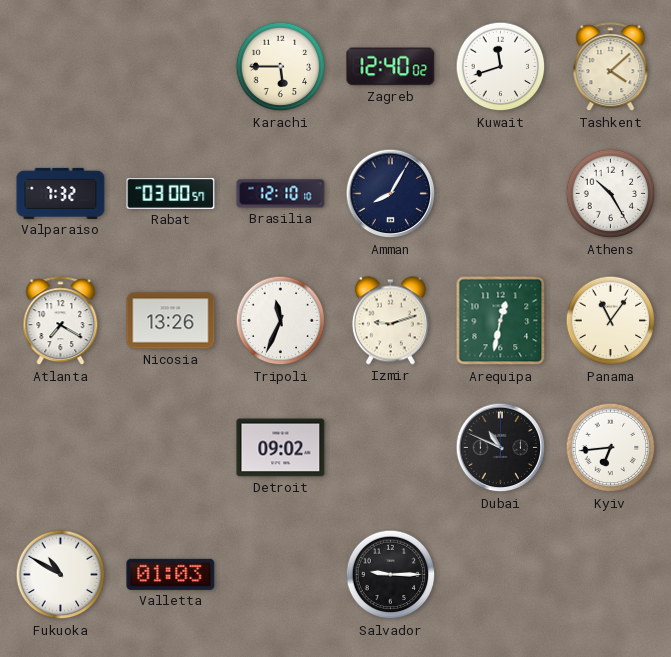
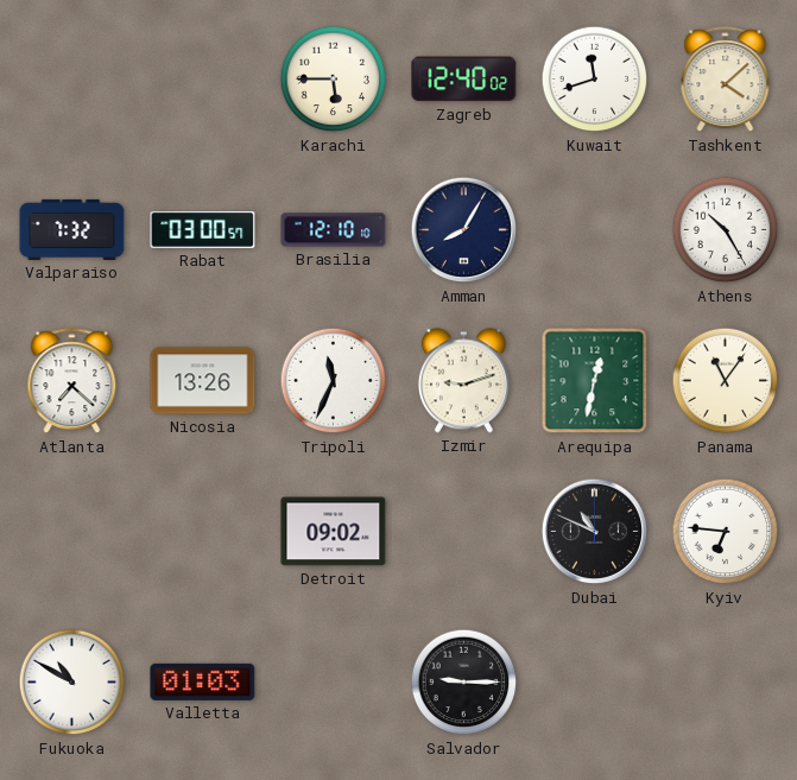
Atlanta: 7:20 -> 7:22
Kyiv: 6:44 -> 6:46
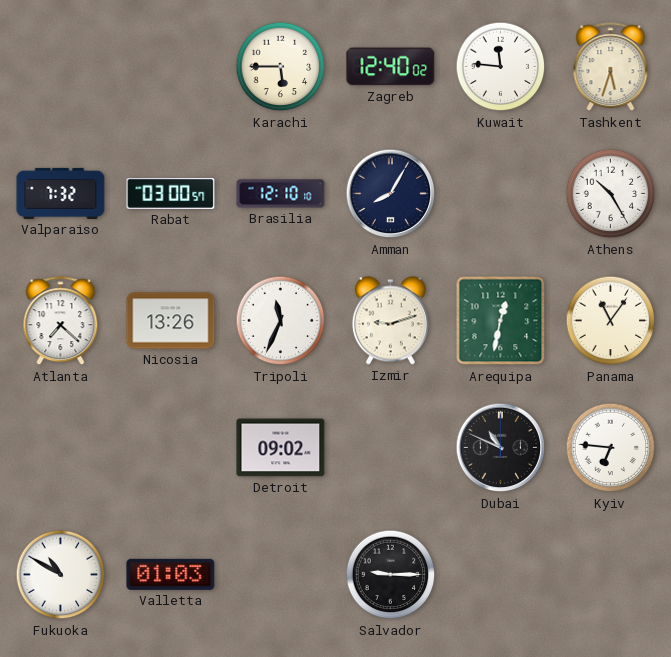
Kuwait: 11:42 -> 11:46
Tashkent: 4:08 -> 5:33
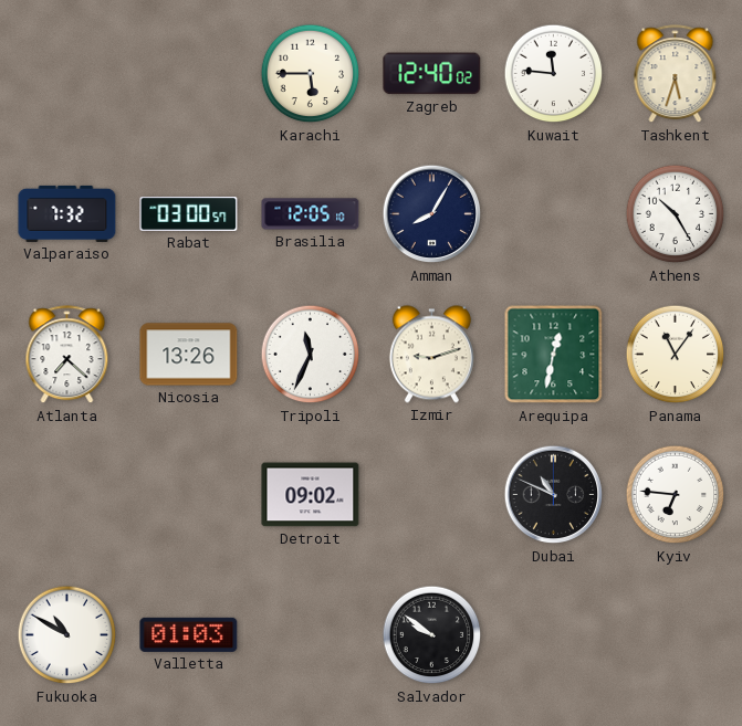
Brasilia: 12:10 -> 12:05
Salvador: 9:15 -> 9:51
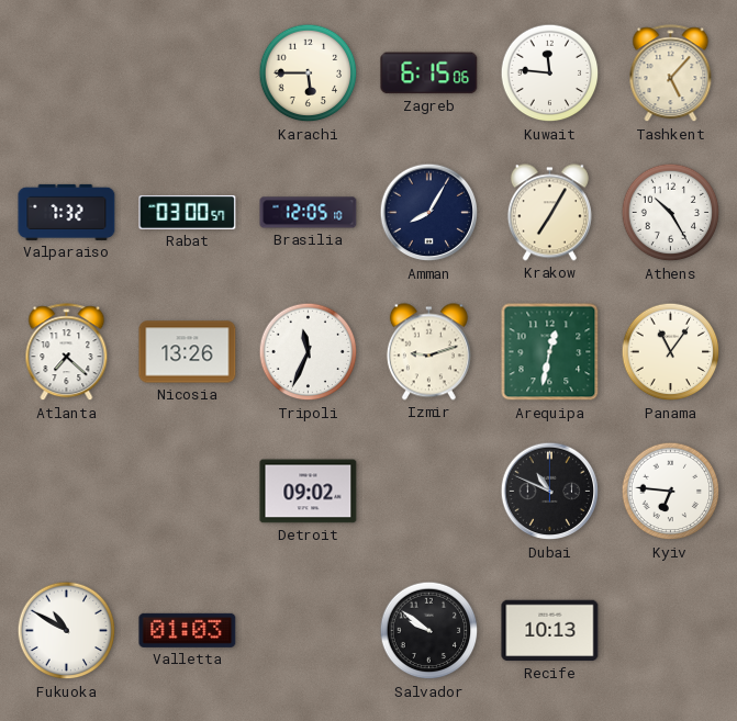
Zagreb: 12:40 -> 6:15
Tashkent: 5:33 -> 5:07
Krakow: none -> 7:05
Recife: none -> 10:13
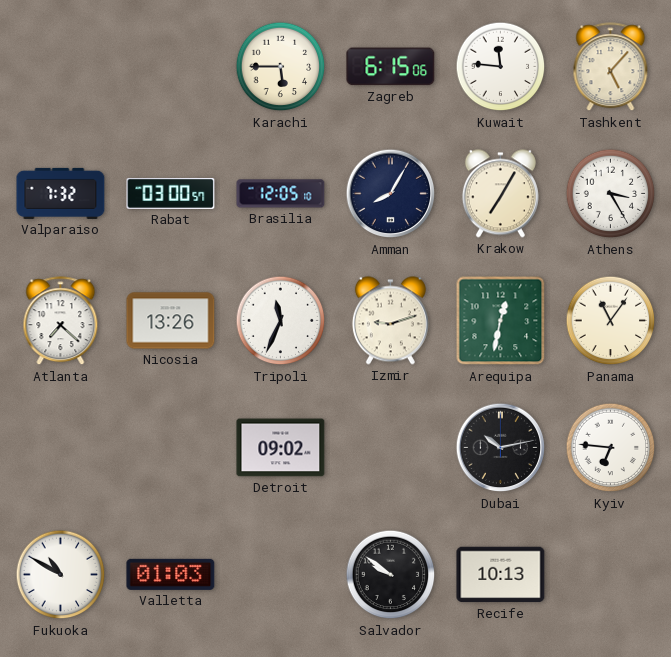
Athens: 10:25 -> 3:25
Dubai: 10:49 -> 10:13
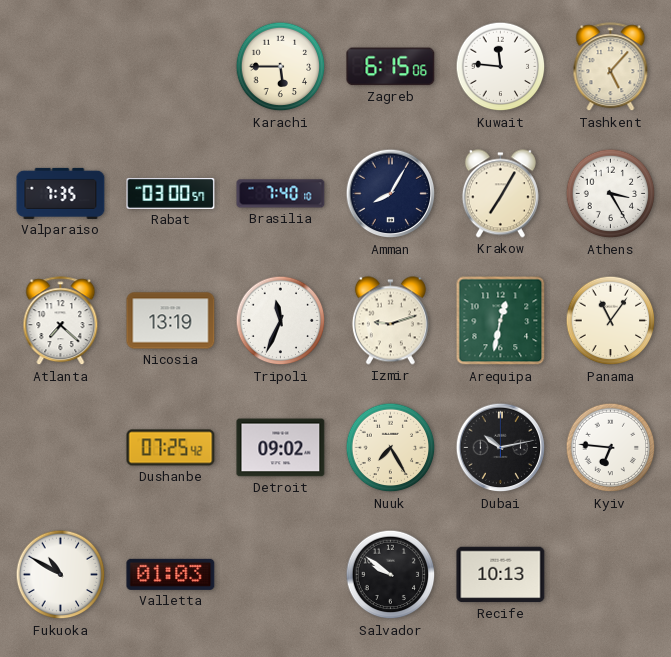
Valparaiso: 7:32 -> 7:35
Brasilia: 12:05 -> 7:40
Nicosia: 13:26 -> 13:19
Dushanbe: none -> 07:25
Nuuk: none -> 7:25
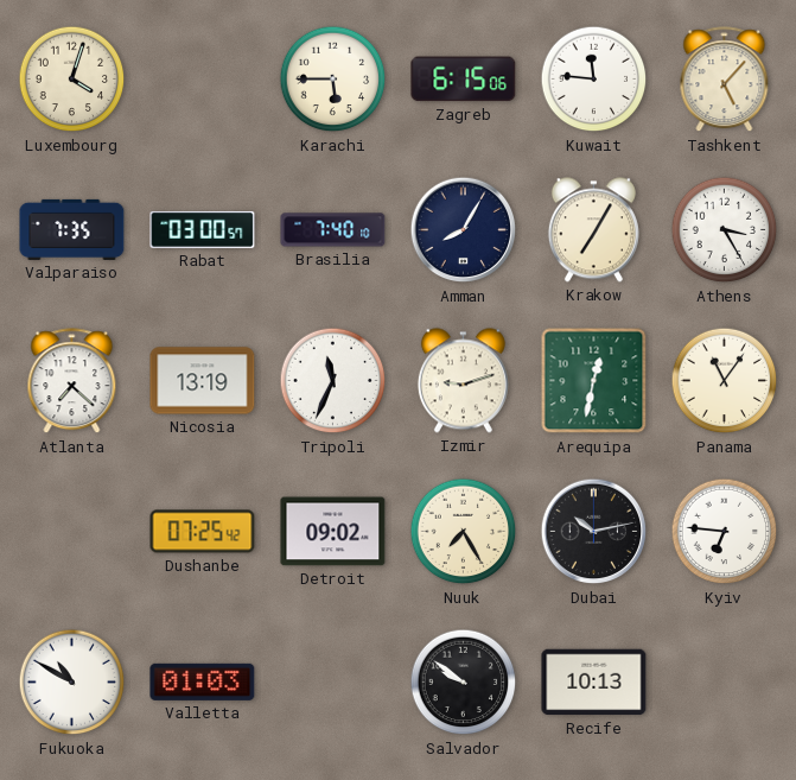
Luxembourg: none -> 4:03
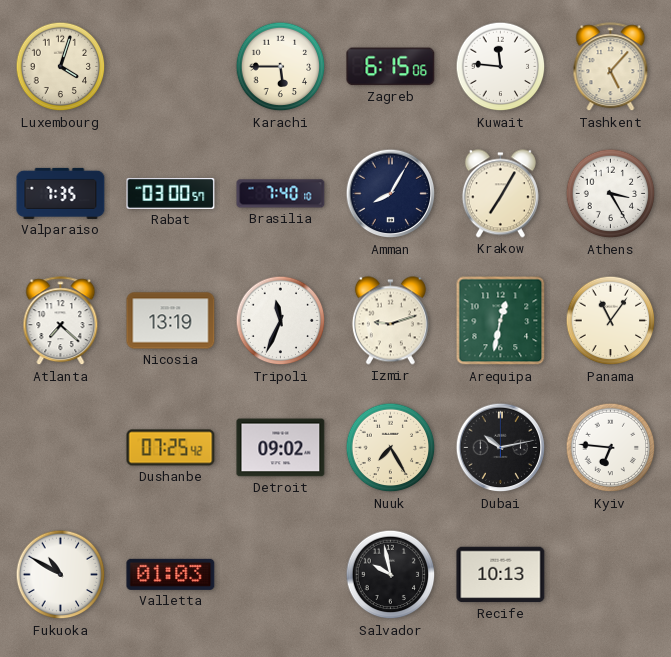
Salvador: 9:51 -> 9:58
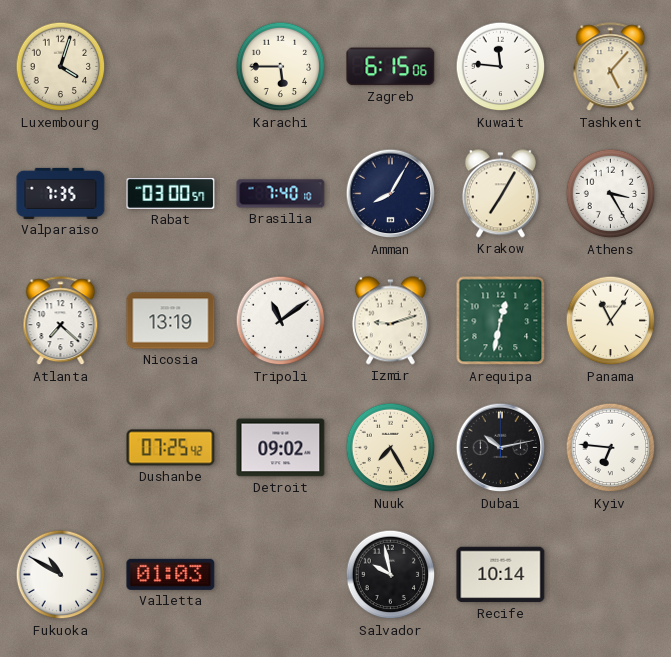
Tripoli: 11:34 -> 11:09
Recife: 10:13 -> 10:14
